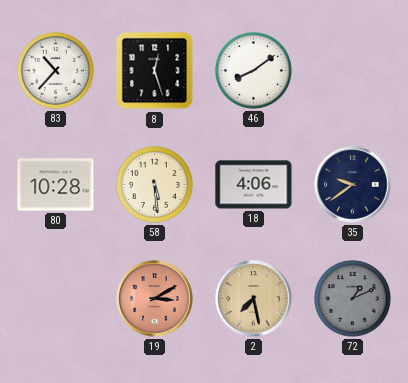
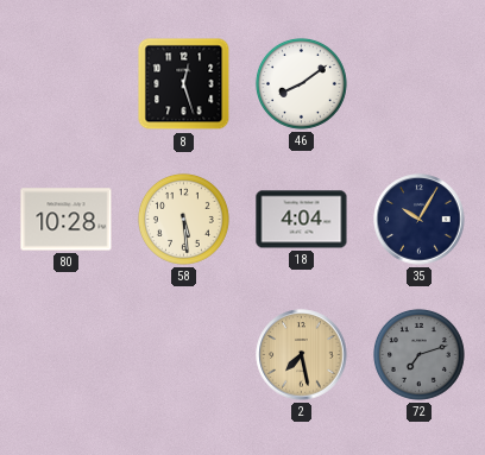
83: 10:37 -> none
18: 4:06 -> 4:04
35: 9:39 -> 10:05
19: 3:10 -> none
72: 1:11 -> 7:12
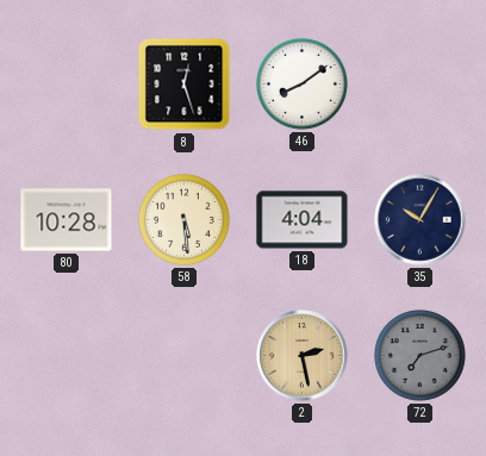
2: 7:28 -> 2:28
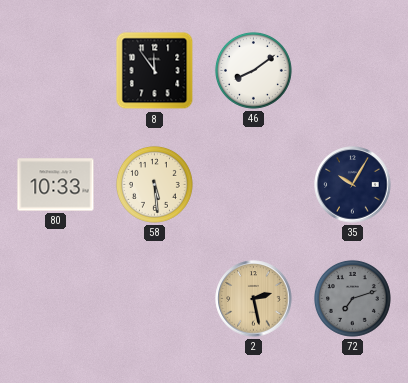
8: 12:27 -> 11:54
80: 10:28 -> 10:33
18: 4:04 -> none
